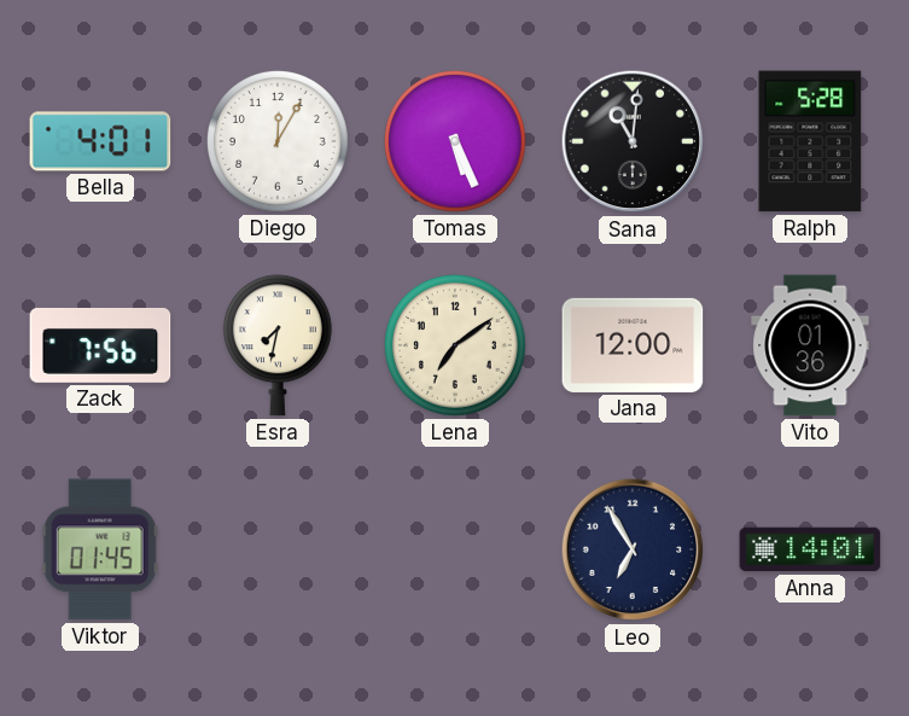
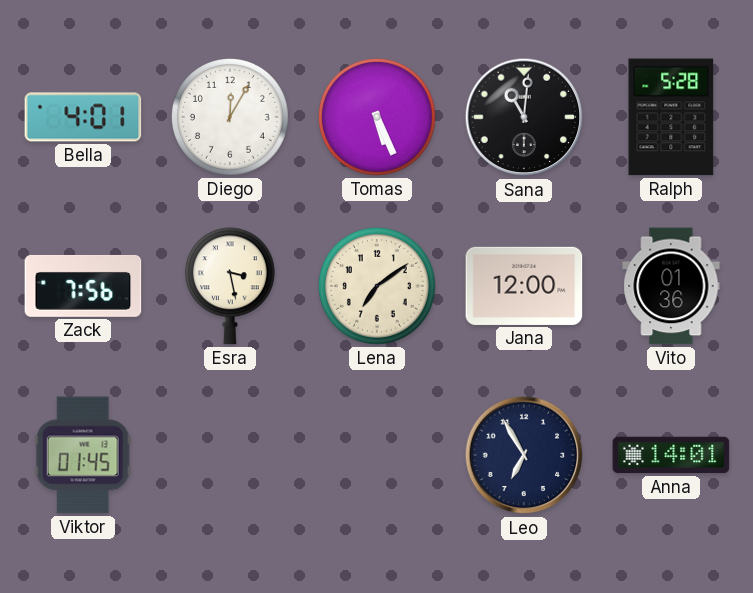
Esra: 7:32 -> 3:28
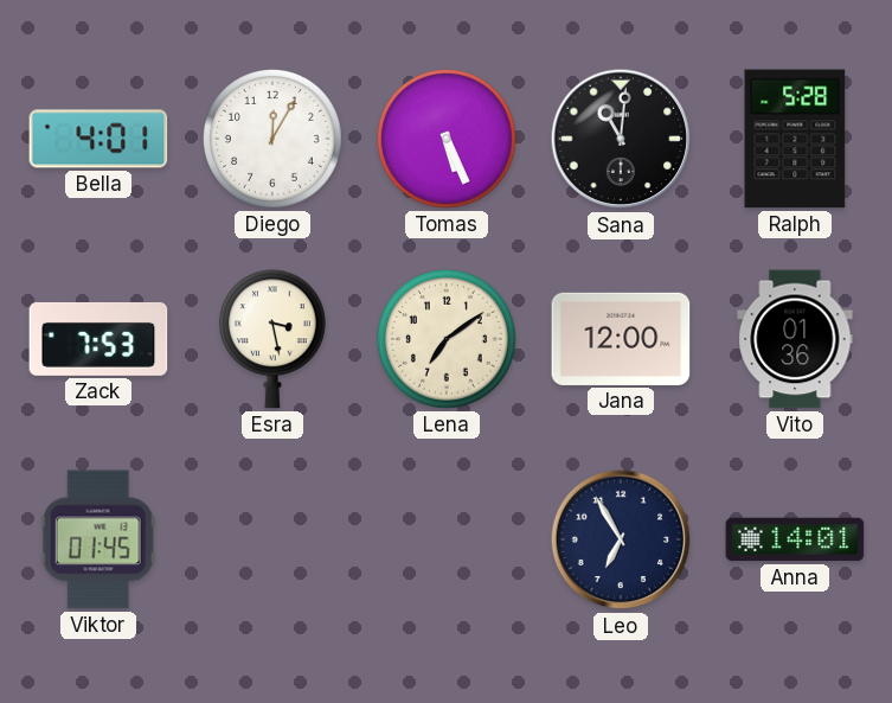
Zack: 7:56 -> 7:53
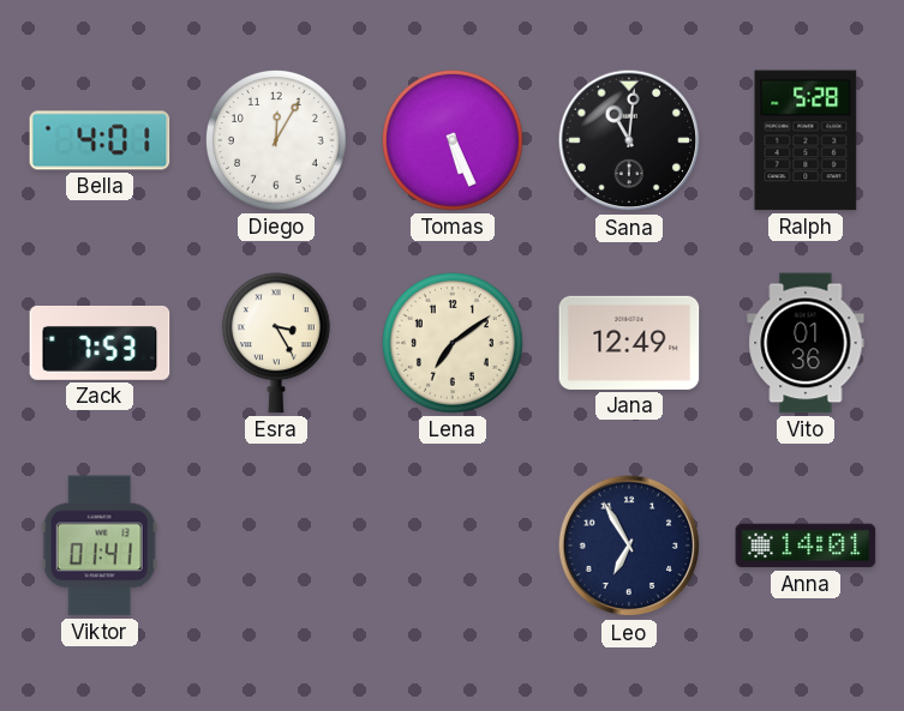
Esra: 3:28 -> 3:25
Jana: 12:00 -> 12:49
Viktor: 01:45 -> 01:41
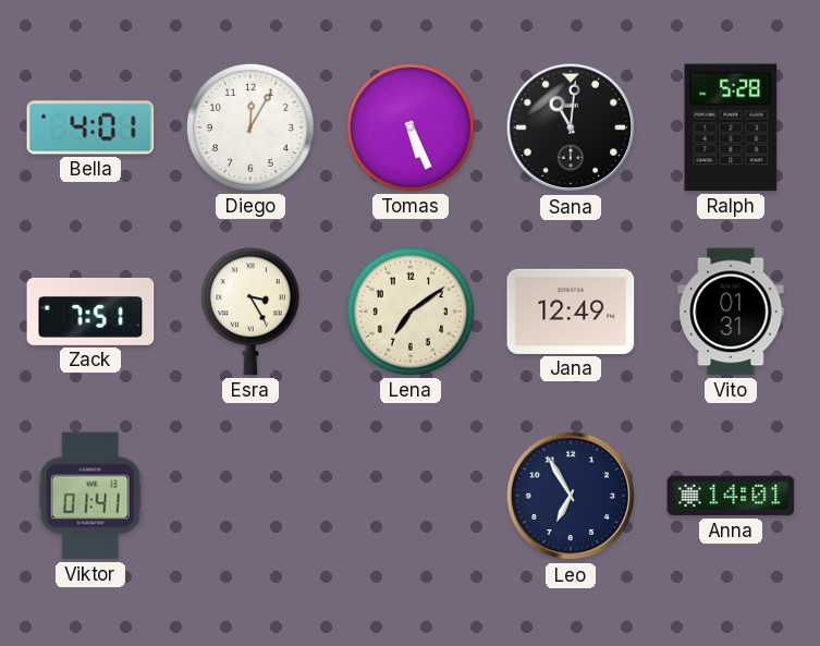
Zack: 7:53 -> 7:51
Vito: 01:36 -> 01:31
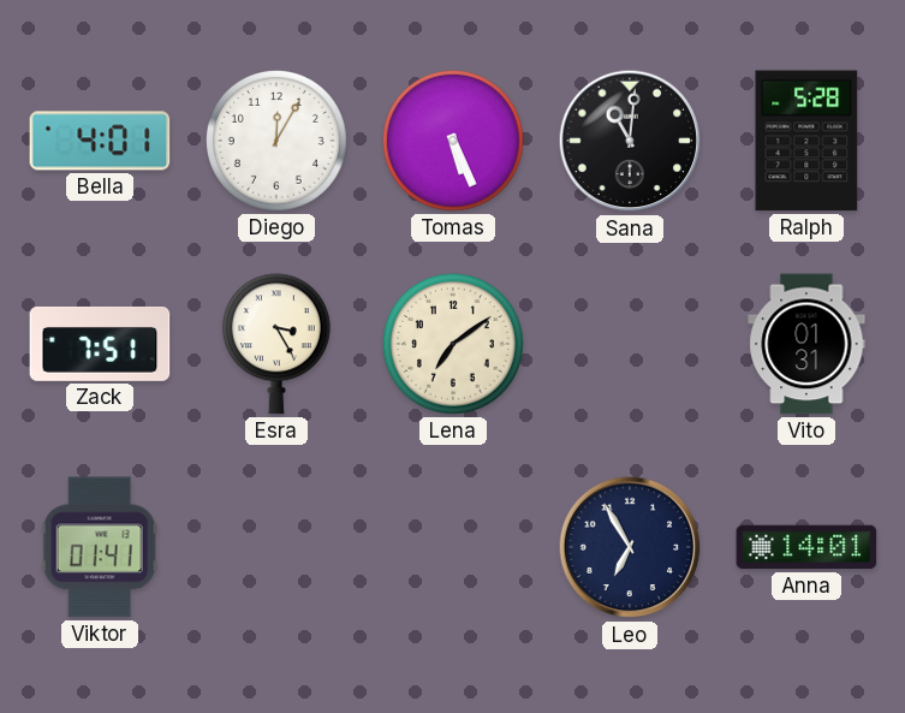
Jana: 12:49 -> none
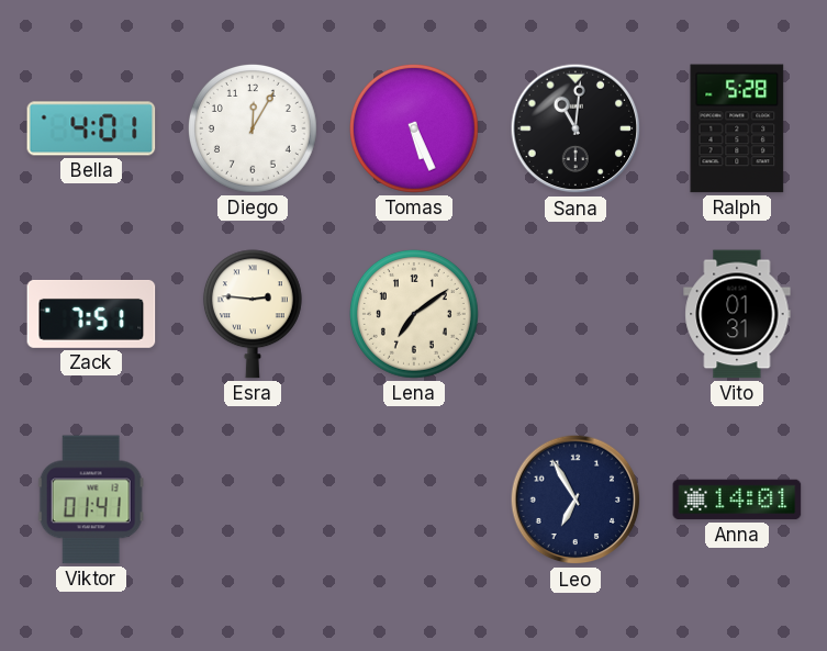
Esra: 3:25 -> 2:46
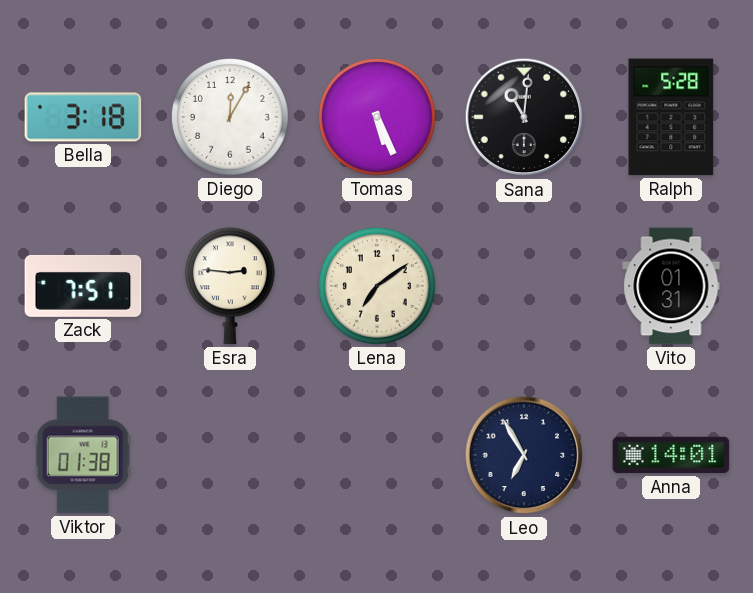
Bella: 4:01 -> 3:18
Viktor: 01:41 -> 01:38
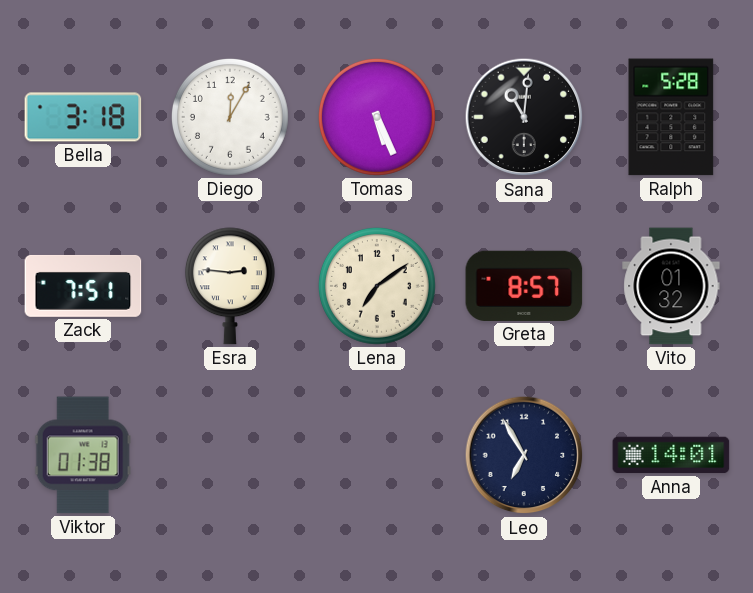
Greta: none -> 8:57
Vito: 01:31 -> 01:32
